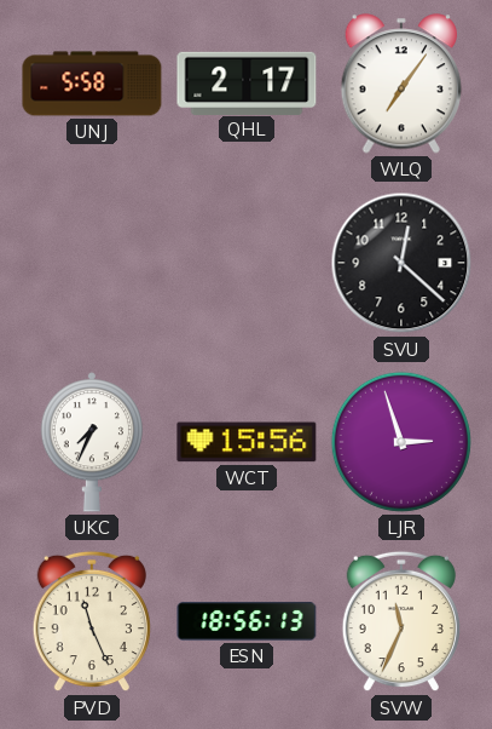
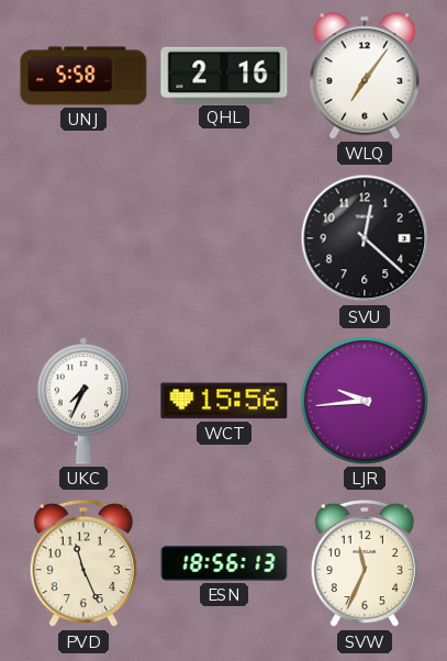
QHL: 2:17 -> 2:16
LJR: 2:57 -> 9:44
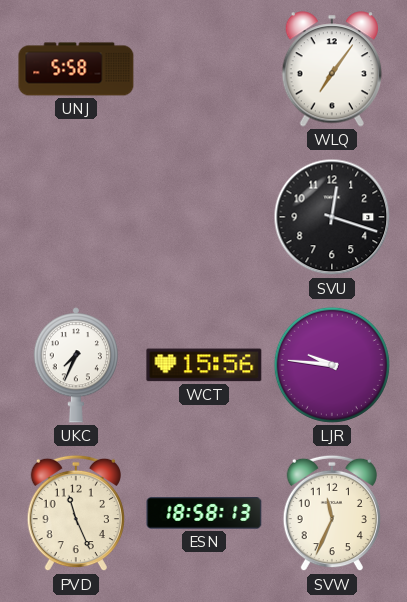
QHL: 2:16 -> none
SVU: 12:22 -> 12:18
LJR: 9:44 -> 9:46
ESN: 18:56 -> 18:58
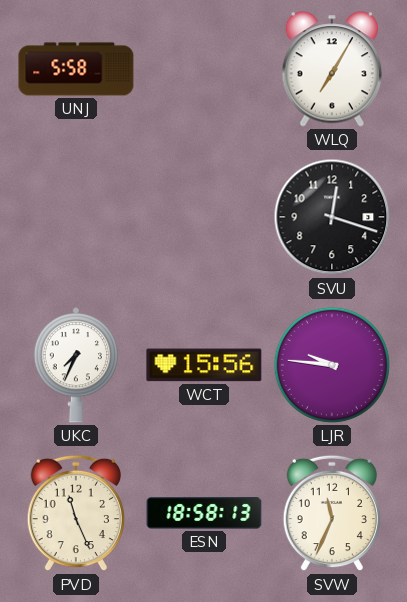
WLQ: 7:06 -> 7:05
